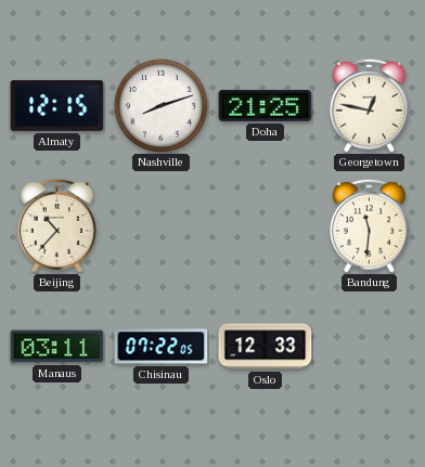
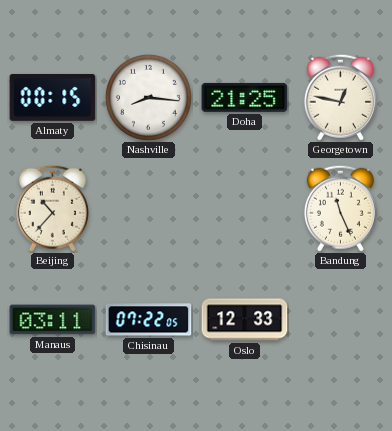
Almaty: 12:15 -> 00:15
Nashville: 8:12 -> 8:16
Bandung: 11:31 -> 11:26
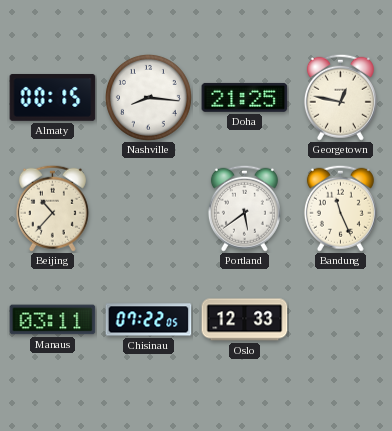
Portland: none -> 5:39
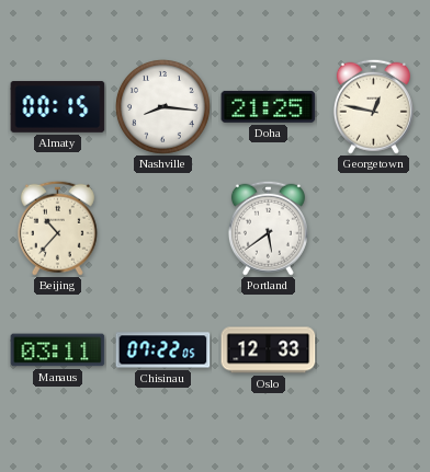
Bandung: 11:26 -> none
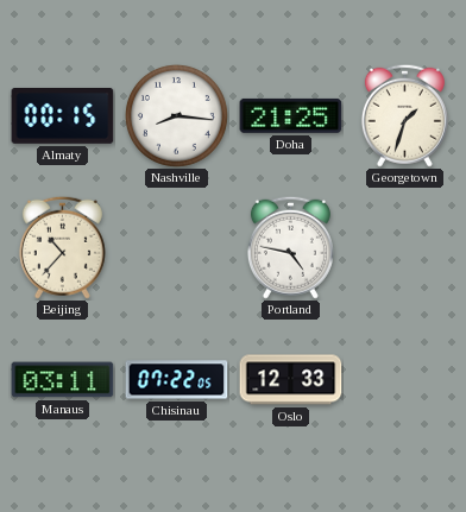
Georgetown: 12:47 -> 1:33
Portland: 5:39 -> 4:47
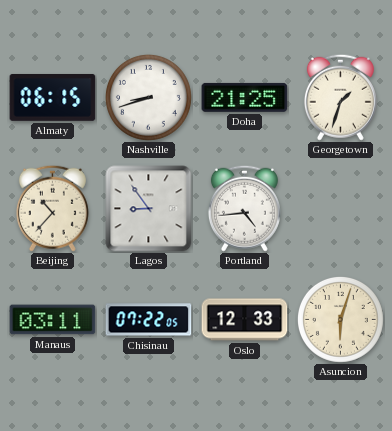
Almaty: 00:15 -> 06:15
Nashville: 8:16 -> 8:42
Lagos: none -> 8:54
Portland: 4:47 -> 4:44
Asuncion: none -> 6:03
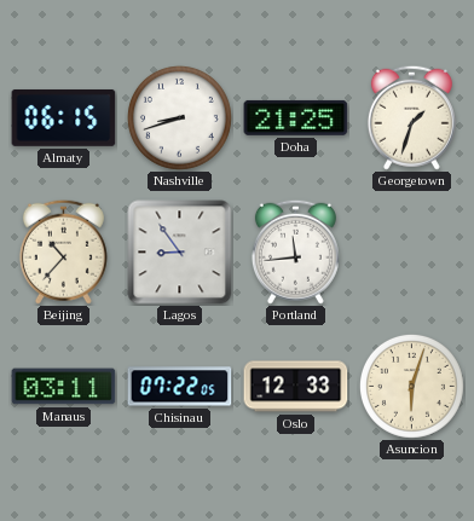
Portland: 4:44 -> 11:44
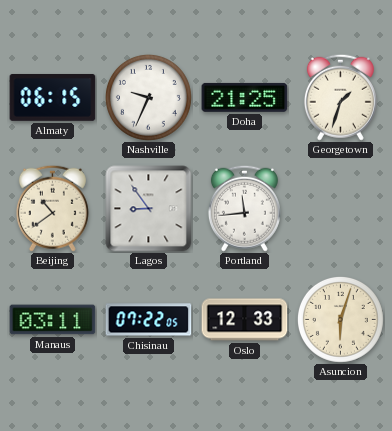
Nashville: 8:42 -> 9:34
Beijing: 10:37 -> 10:39
